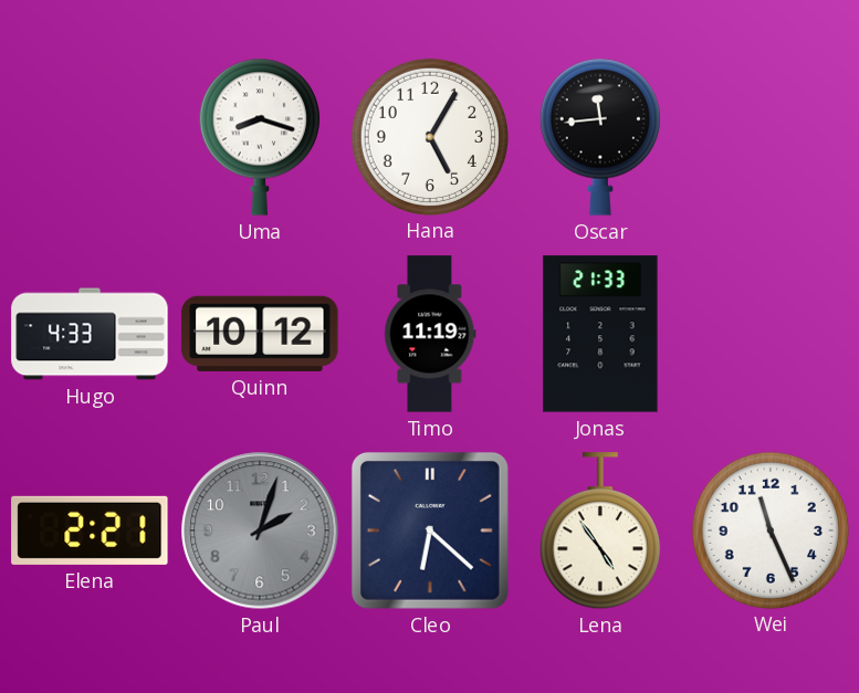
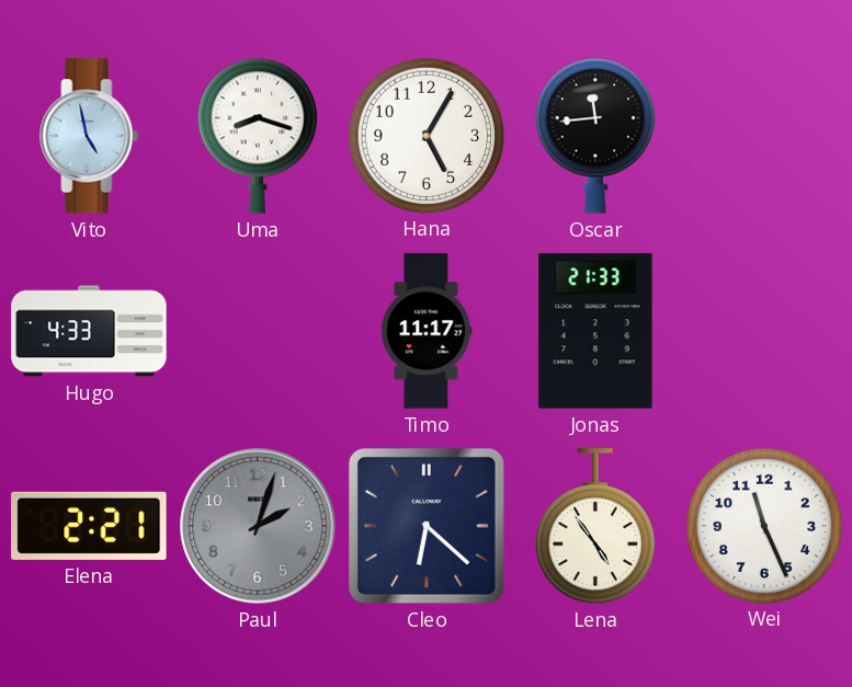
Vito: none -> 4:58
Quinn: 10:12 -> none
Timo: 11:19 -> 11:17
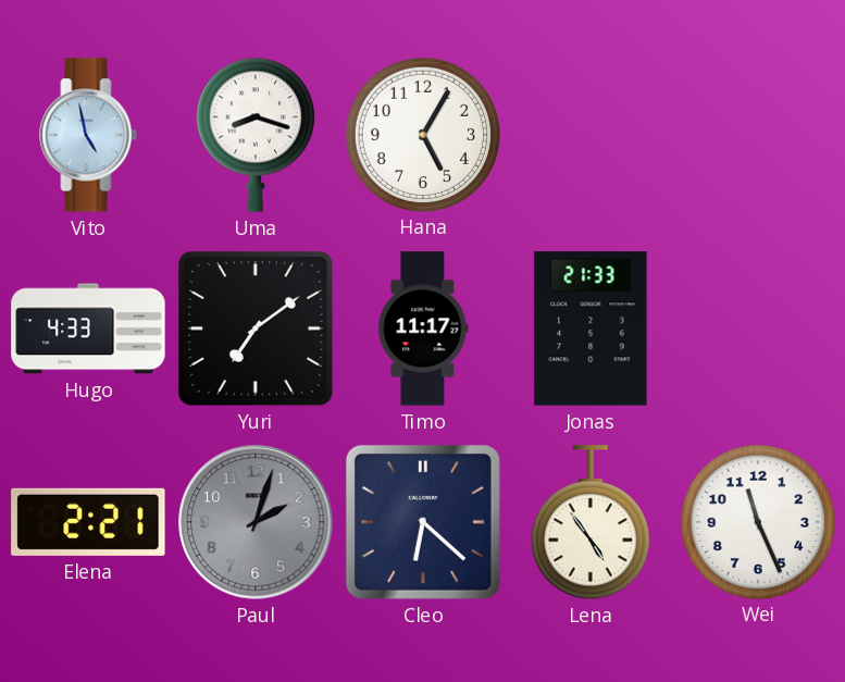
Oscar: 11:44 -> none
Yuri: none -> 7:09
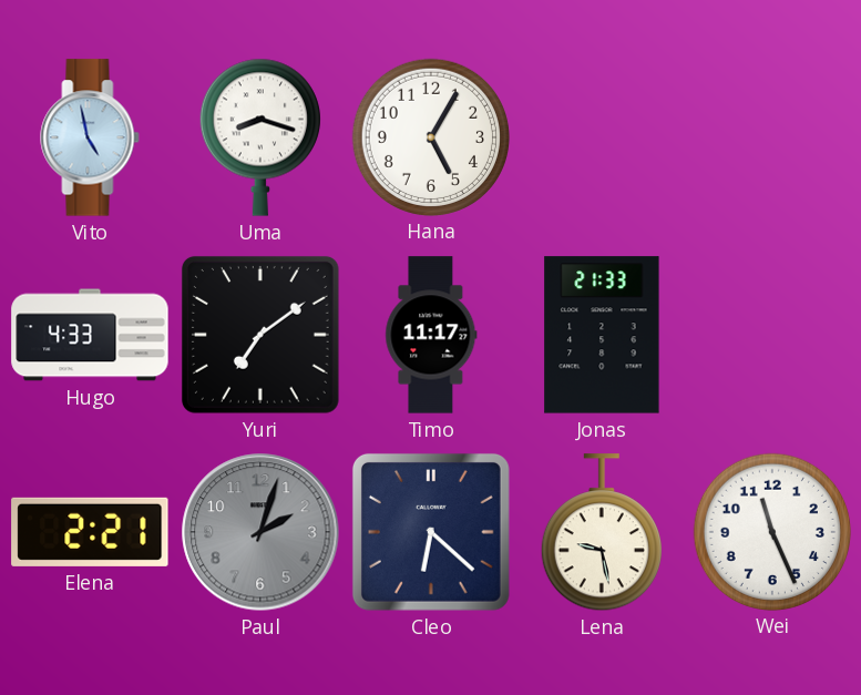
Lena: 4:54 -> 9:28
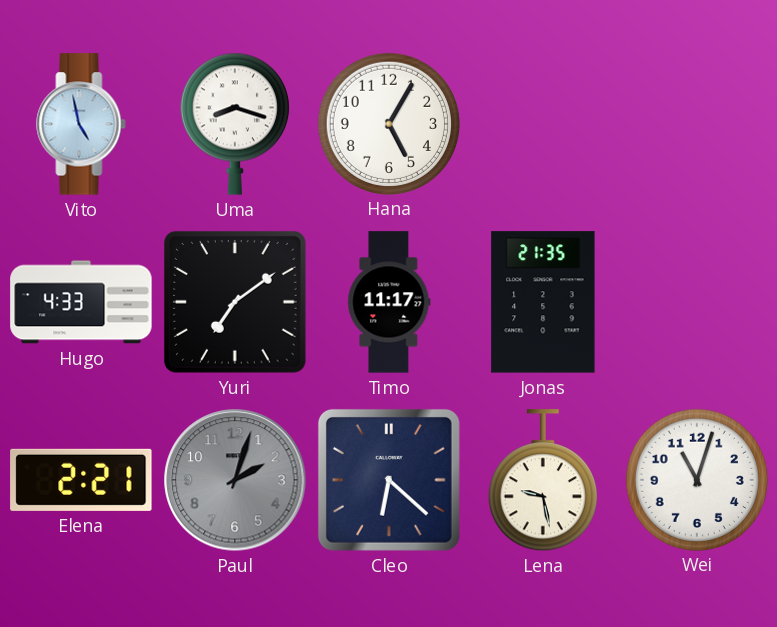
Jonas: 21:33 -> 21:35
Wei: 11:26 -> 11:03
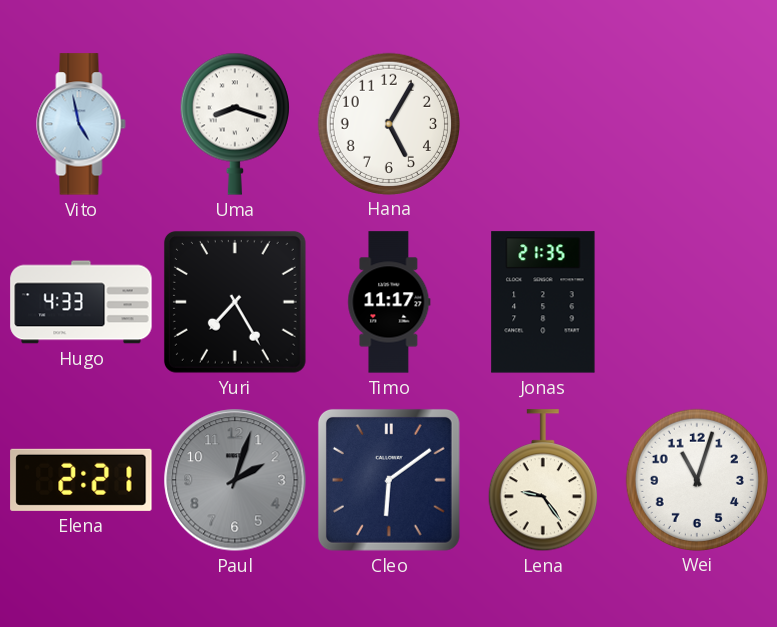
Yuri: 7:09 -> 7:25
Cleo: 6:22 -> 6:09
Lena: 9:28 -> 9:24
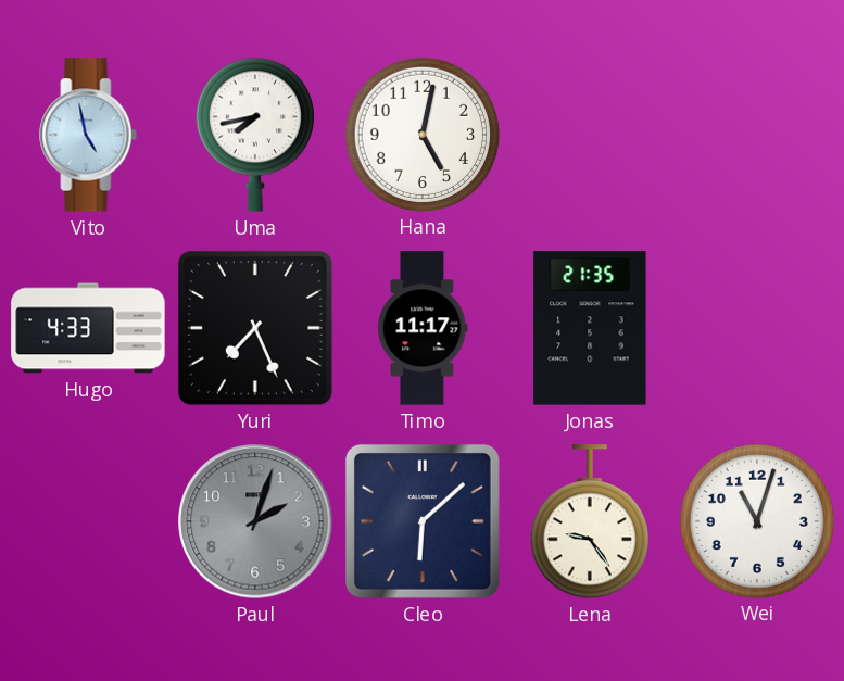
Uma: 8:18 -> 7:43
Hana: 5:05 -> 5:02
Yuri: 7:25 -> 7:26
Elena: 2:21 -> none
Cleo: 6:09 -> 6:08
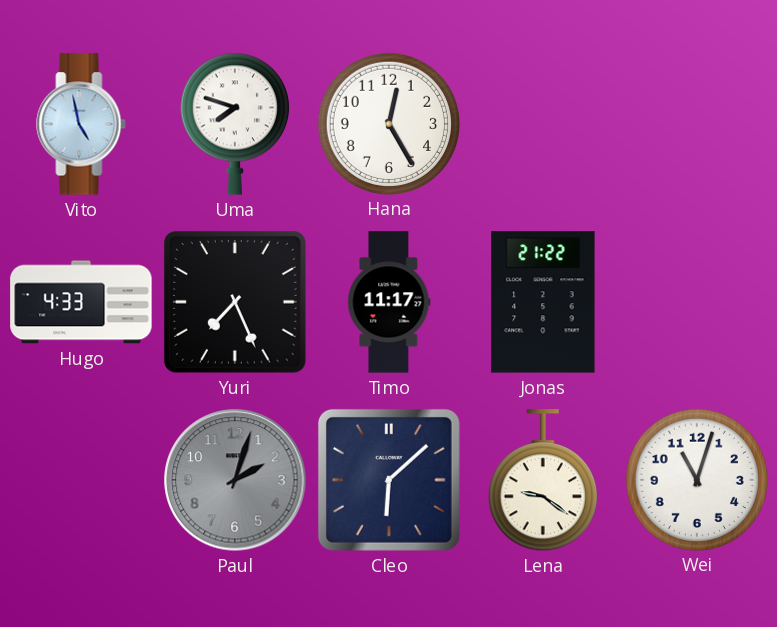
Uma: 7:43 -> 7:48
Hana: 5:02 -> 12:25
Jonas: 21:35 -> 21:22
Lena: 9:24 -> 9:21
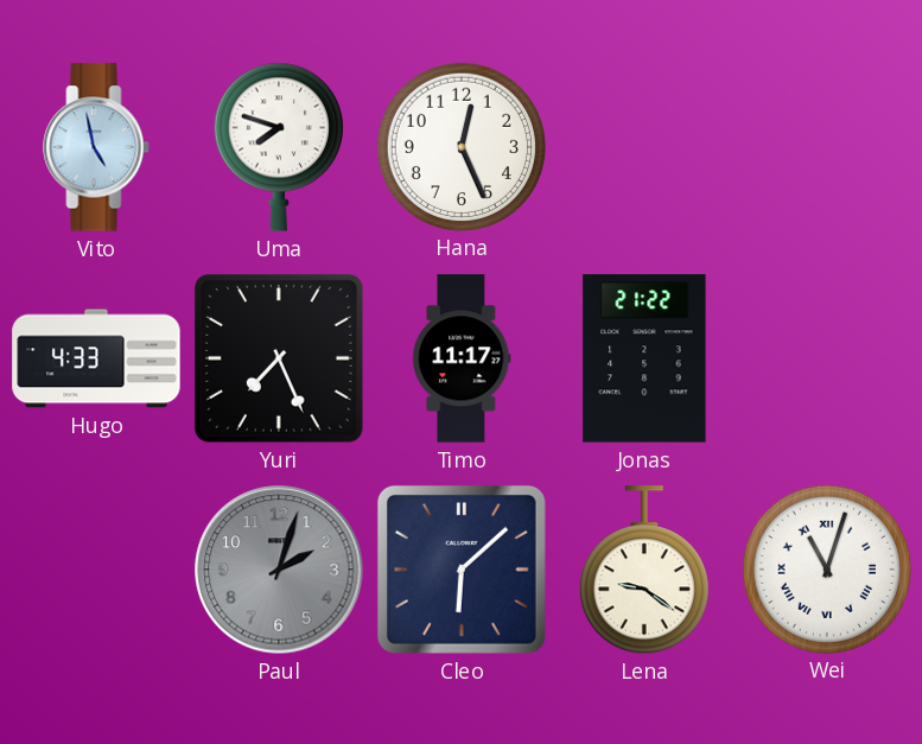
Hana: 12:25 -> 12:26
Wei numerals: Arabic -> Roman
